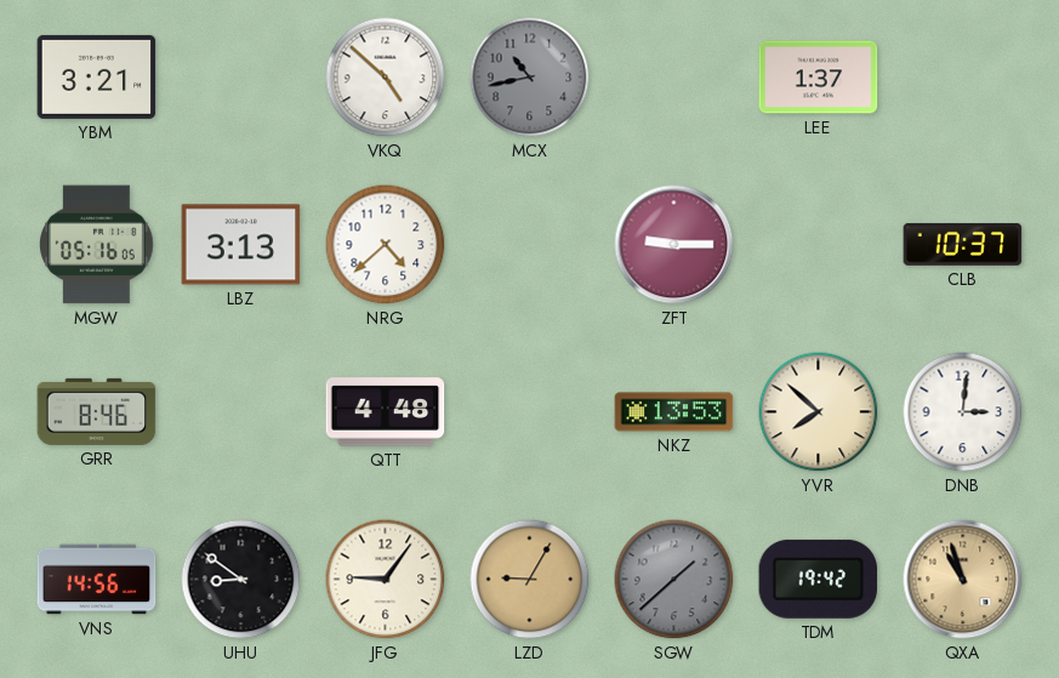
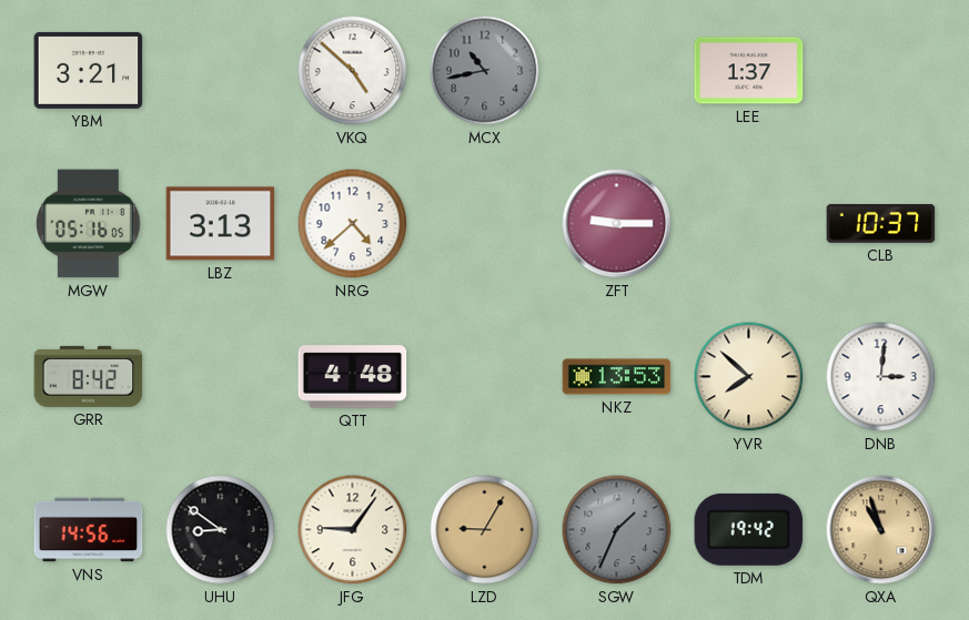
GRR: 8:46 -> 8:42
SGW: 1:38 -> 1:34
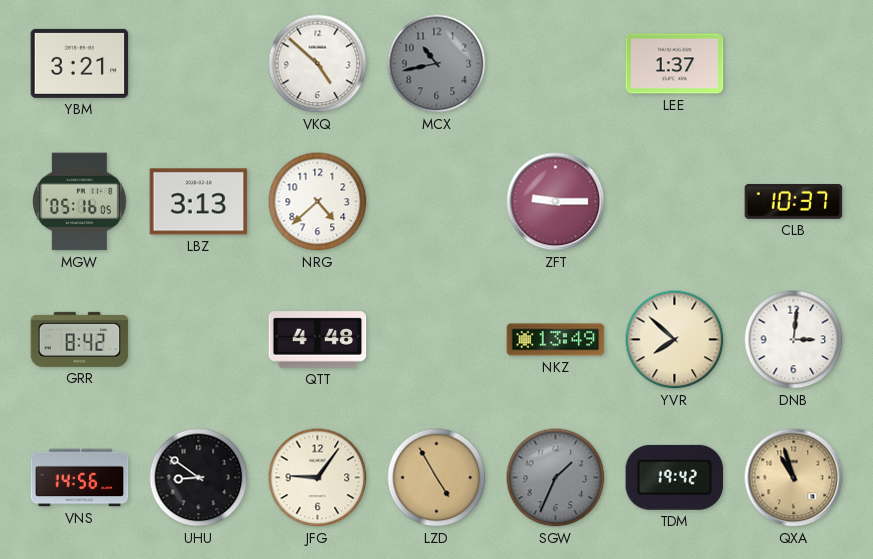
NKZ: 13:53 -> 13:49
LZD: 9:05 -> 4:55
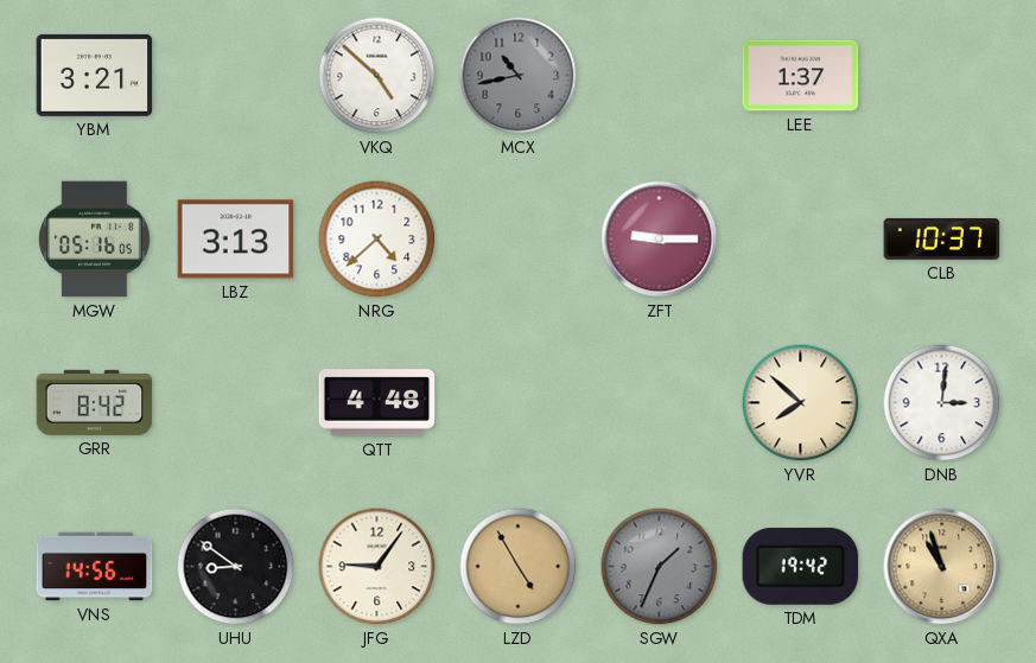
NKZ: 13:49 -> none
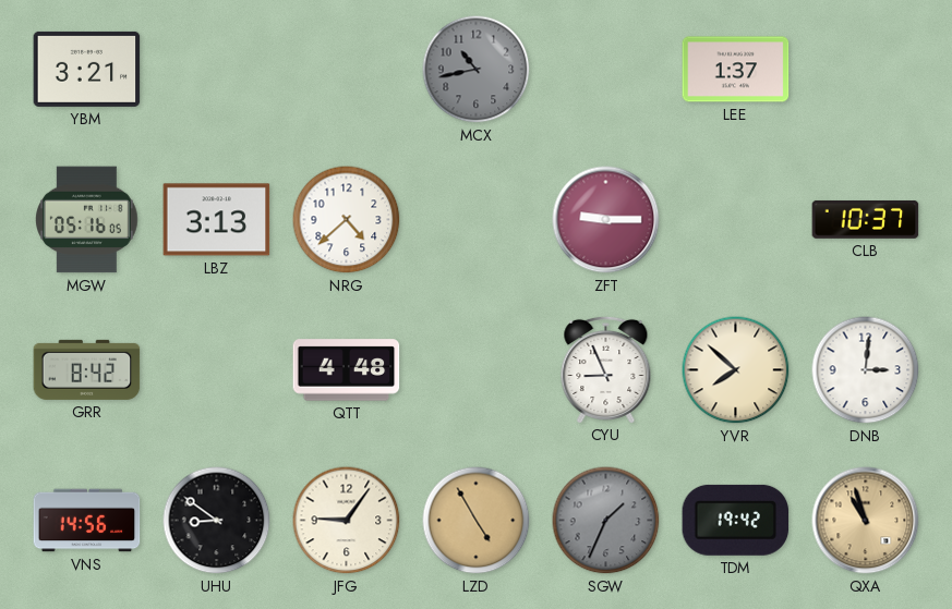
VKQ: 4:52 -> none
CYU: none -> 8:56
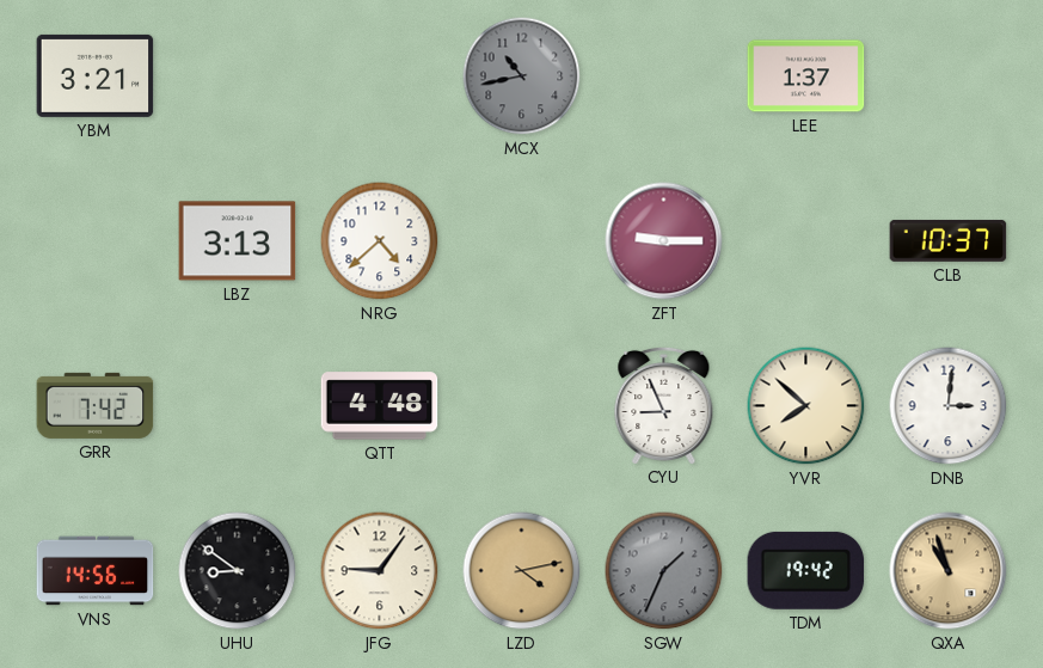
MGW: 05:16 -> none
GRR: 8:42 -> 7:42
LZD: 4:55 -> 4:13
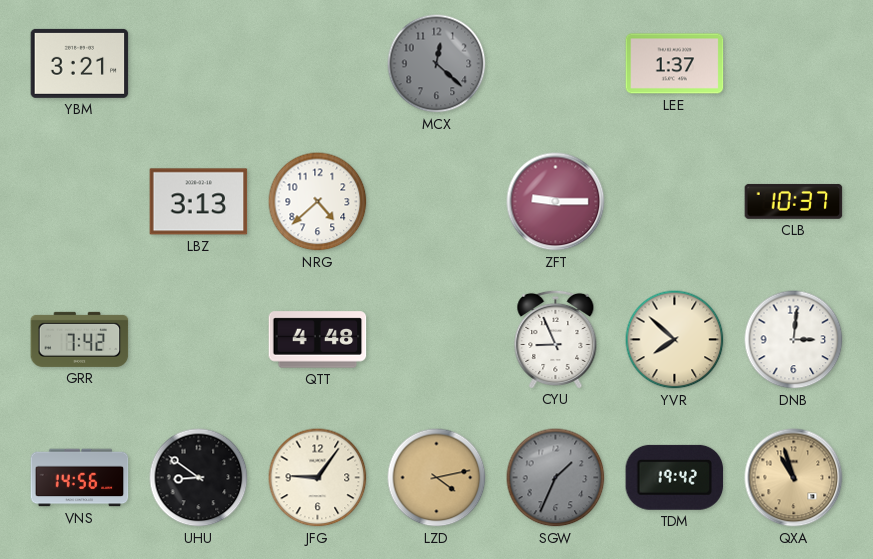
MCX: 10:43 -> 12:22
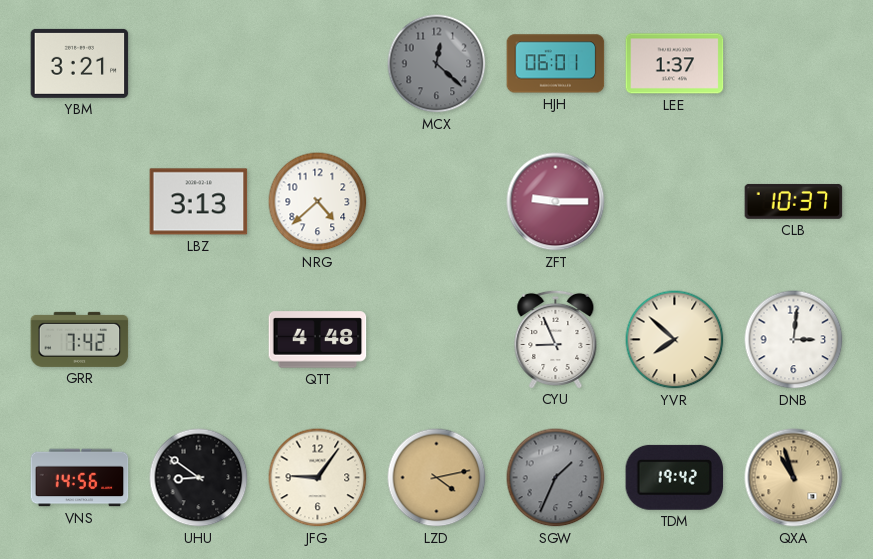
HJH: none -> 06:01
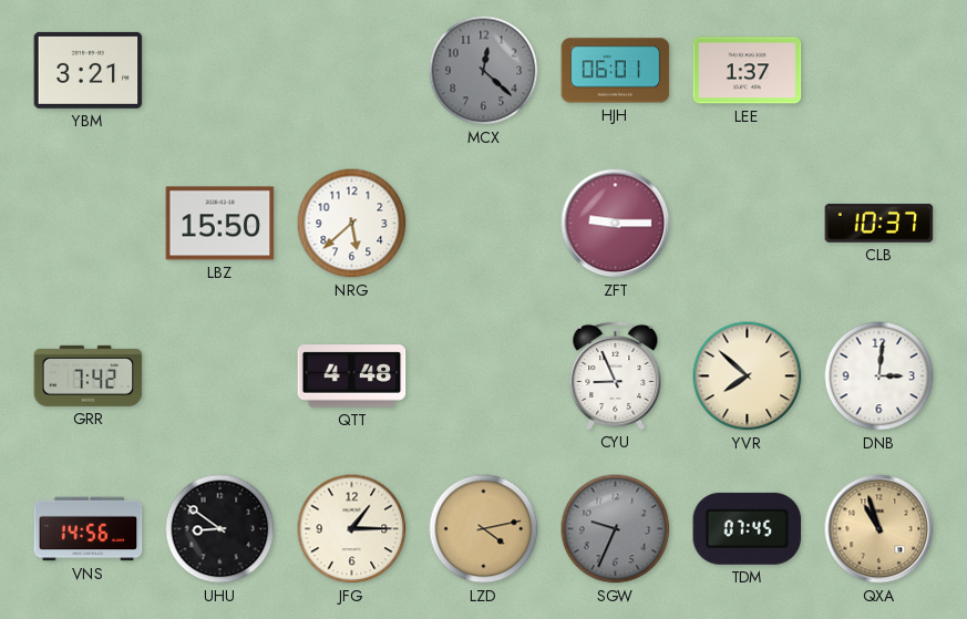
LBZ: 3:13 -> 15:50
NRG: 4:38 -> 5:38
JFG: 9:06 -> 1:15
SGW: 1:34 -> 9:34
TDM: 19:42 -> 07:45
